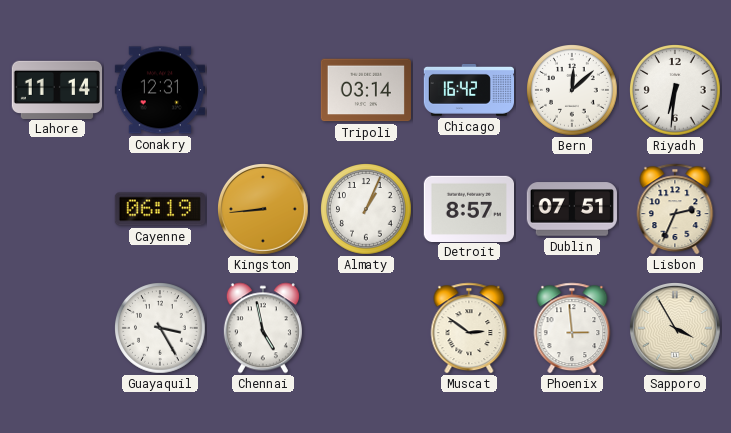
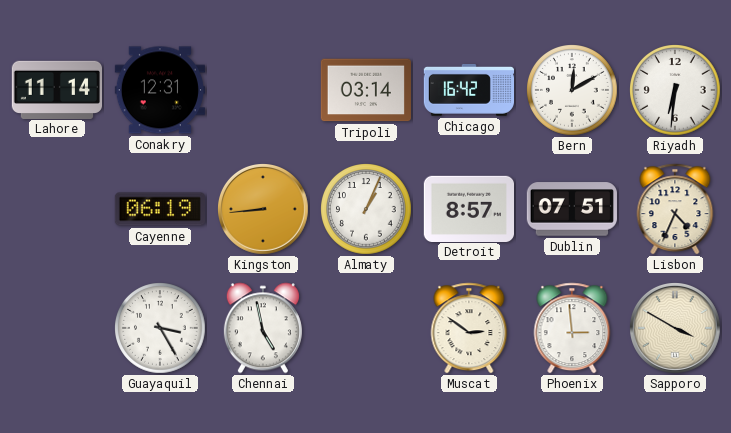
Bern: 12:08 -> 12:10
Lisbon: 2:34 -> 4:34
Sapporo: 3:55 -> 3:50
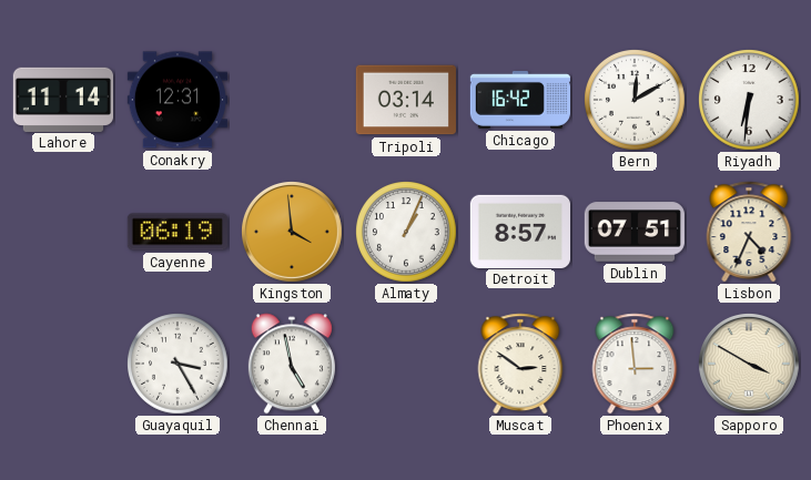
Kingston: 8:44 -> 3:59
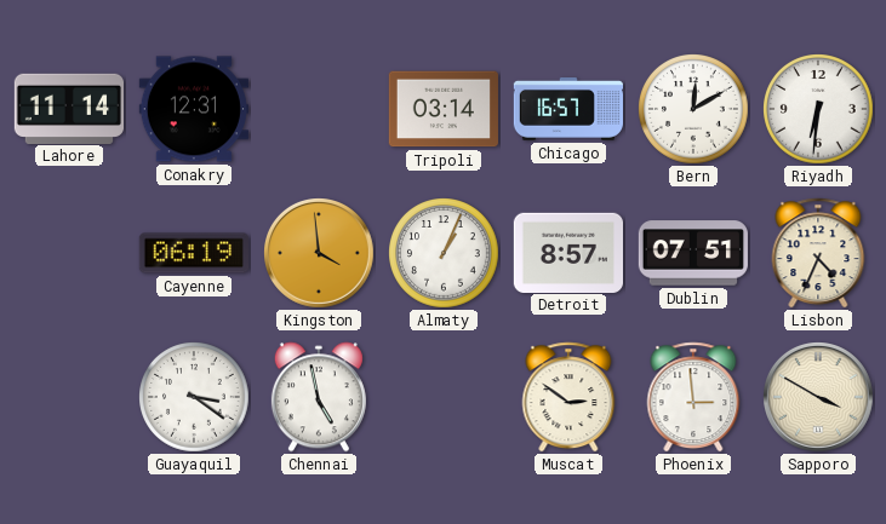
Chicago: 16:42 -> 16:57
Guayaquil: 3:25 -> 3:21
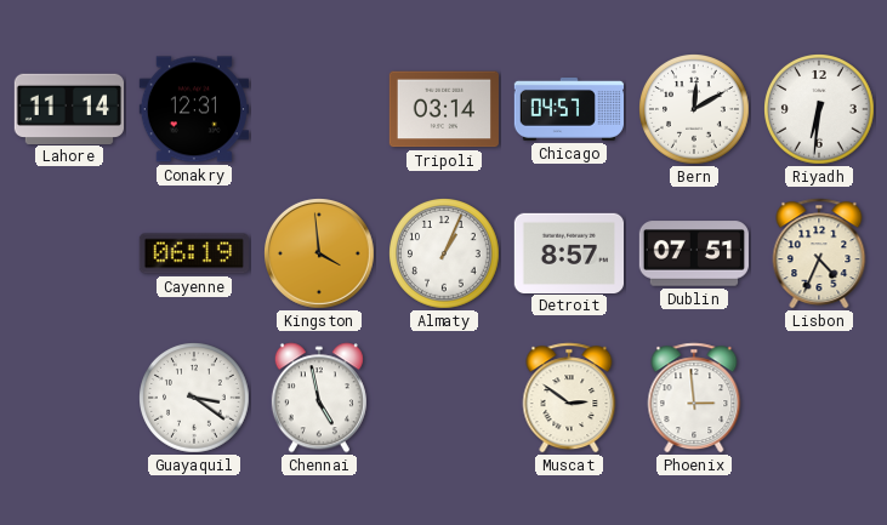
Chicago: 16:57 -> 04:57
Sapporo: 3:50 -> none
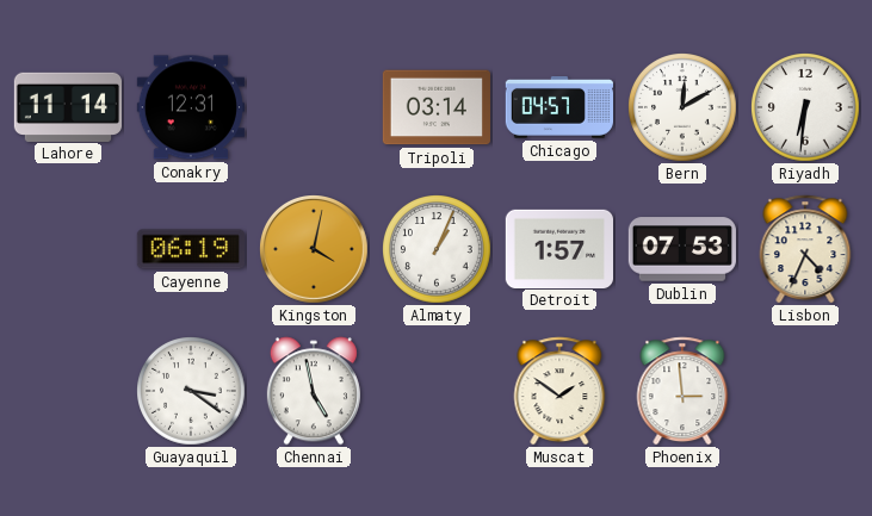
Kingston: 3:59 -> 4:02
Detroit: 8:57 -> 1:57
Dublin: 07:51 -> 07:53
Muscat: 2:51 -> 1:51
